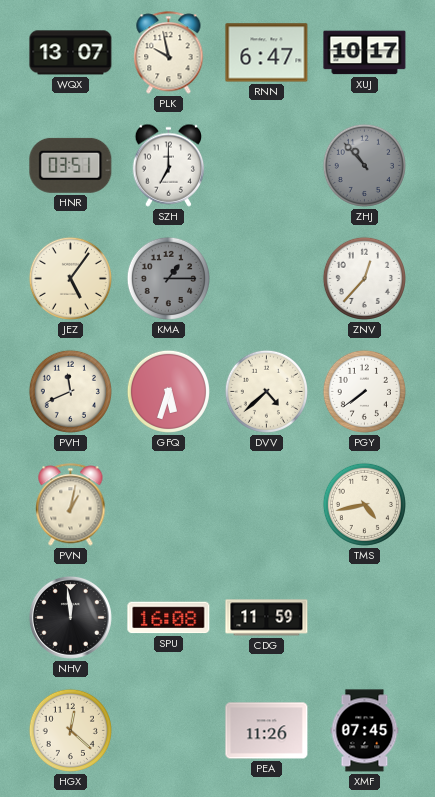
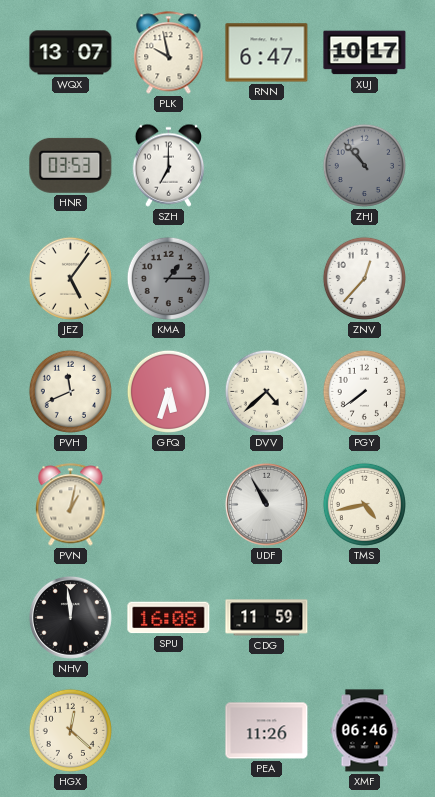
HNR: 03:51 -> 03:53
UDF: none -> 10:55
XMF: 07:45 -> 06:46
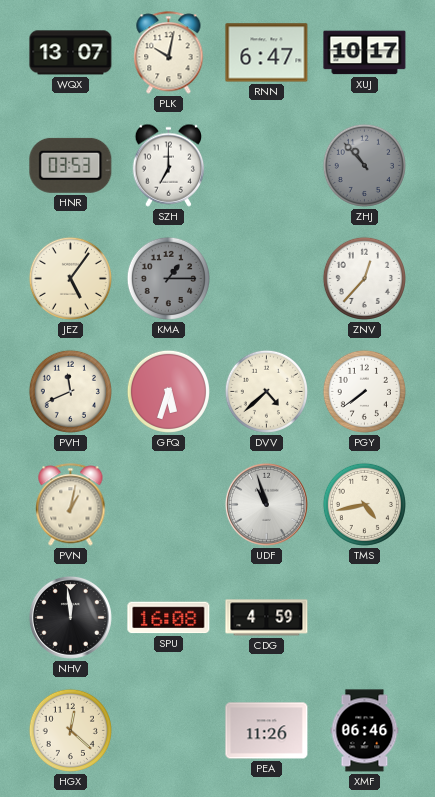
PLK: 9:58 -> 10:02
UDF: 10:55 -> 10:57
CDG: 11:59 -> 4:59
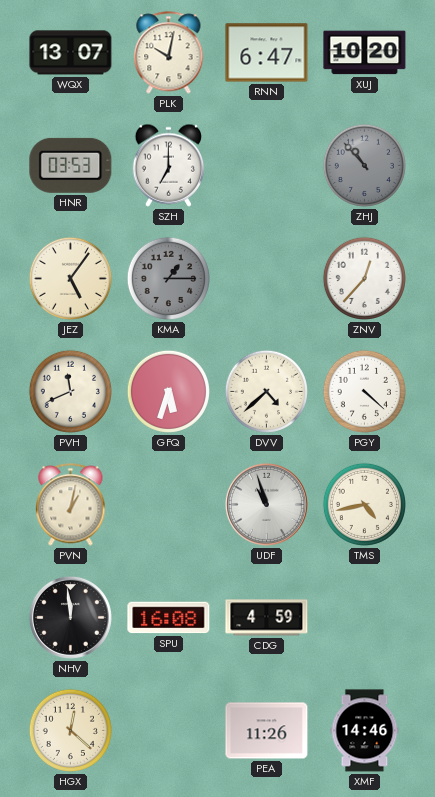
XUJ: 10:17 -> 10:20
PGY: 7:39 -> 4:22
XMF: 06:46 -> 14:46
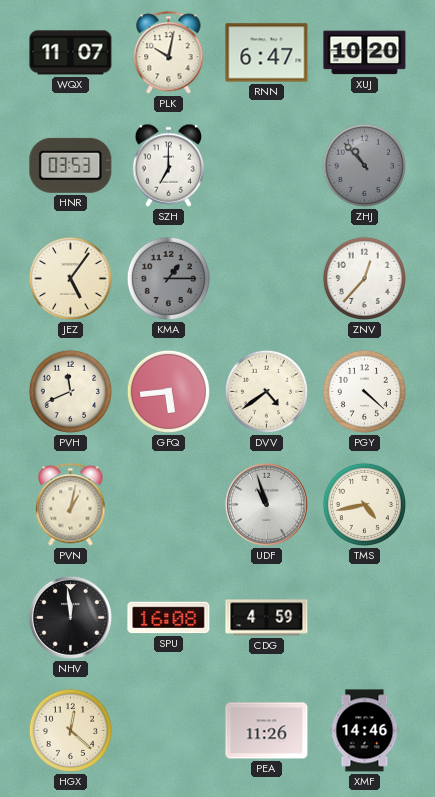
WQX: 13:07 -> 11:07
GFQ: 5:33 -> 5:44
DVV: 4:38 -> 4:39
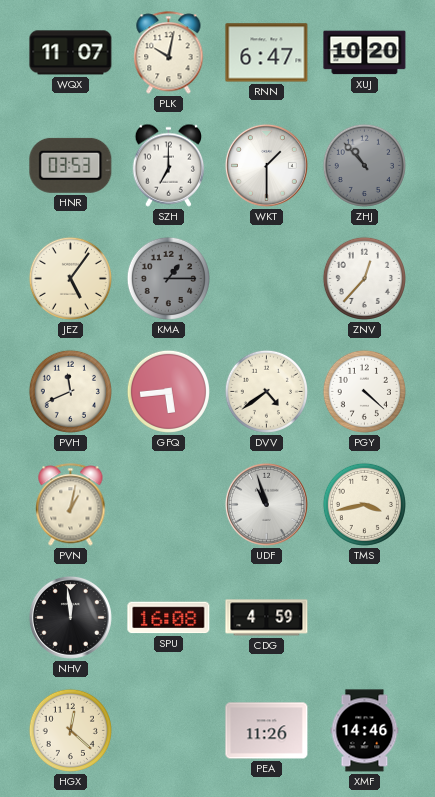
WKT: none -> 1:30
TMS: 4:43 -> 3:43
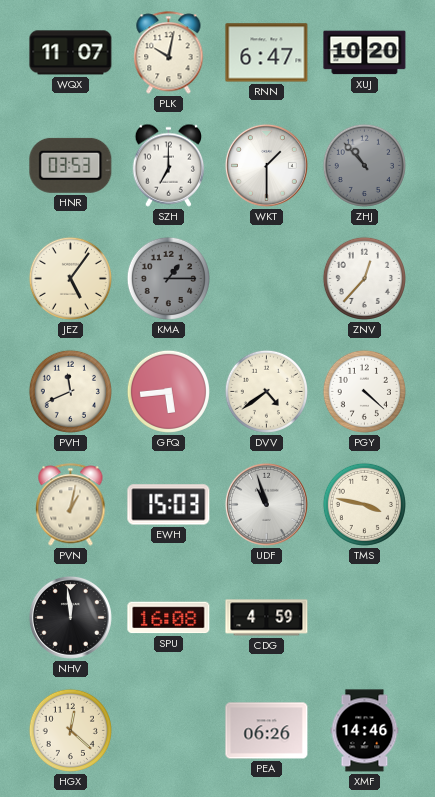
EWH: none -> 15:03
TMS: 3:43 -> 3:47
PEA: 11:26 -> 06:26
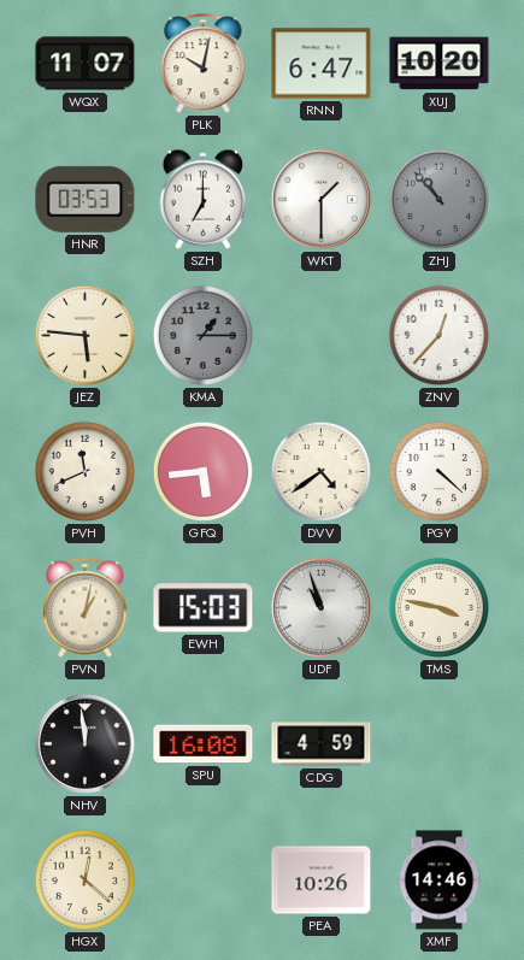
JEZ: 5:06 -> 5:46
PEA: 06:26 -> 10:26
